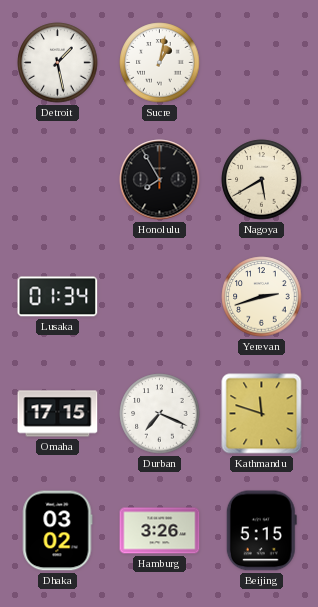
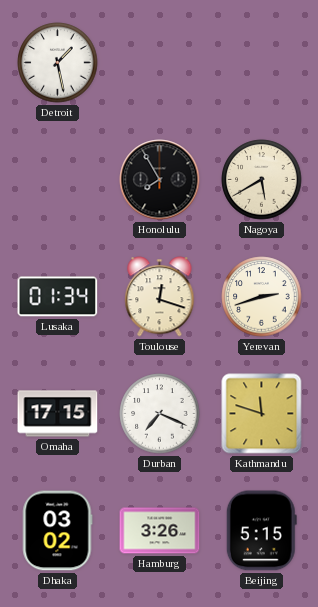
Sucre: 1:02 -> none
Toulouse: none -> 12:18
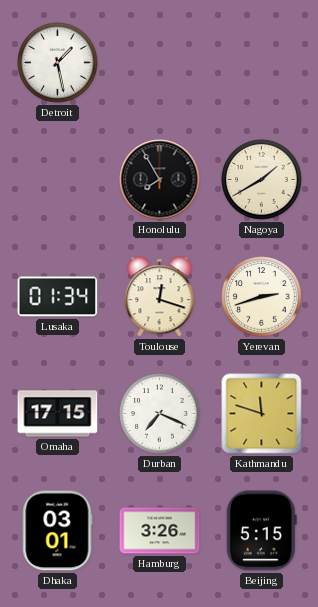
Nagoya: 5:40 -> 1:40
Dhaka: 03:02 -> 03:01
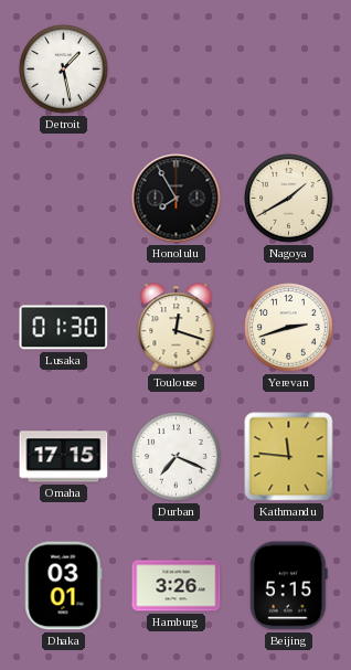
Lusaka: 01:34 -> 01:30
Kathmandu: 11:48 -> 11:46
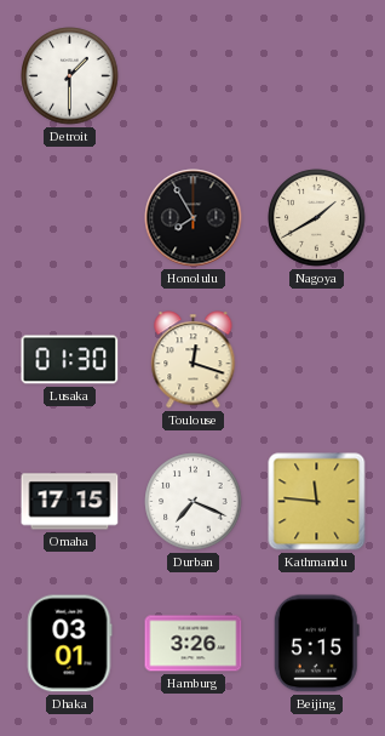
Detroit: 1:28 -> 1:30
Yerevan: 2:42 -> none
